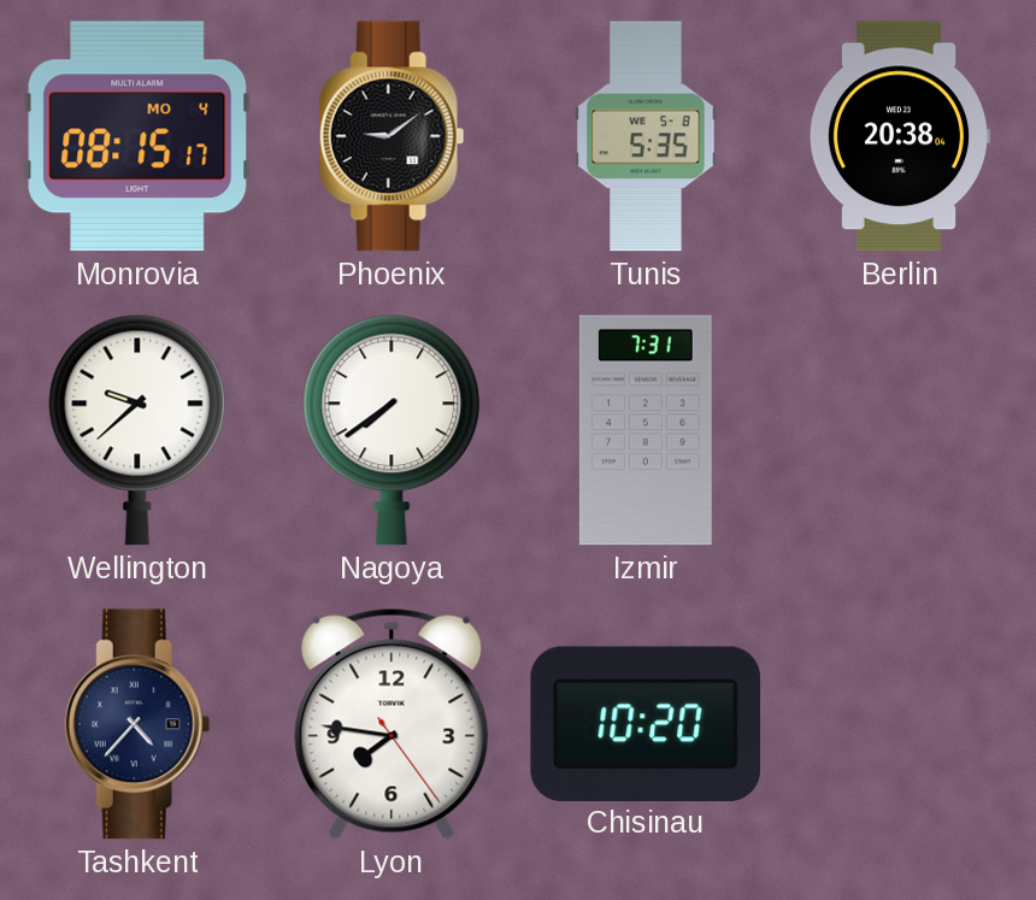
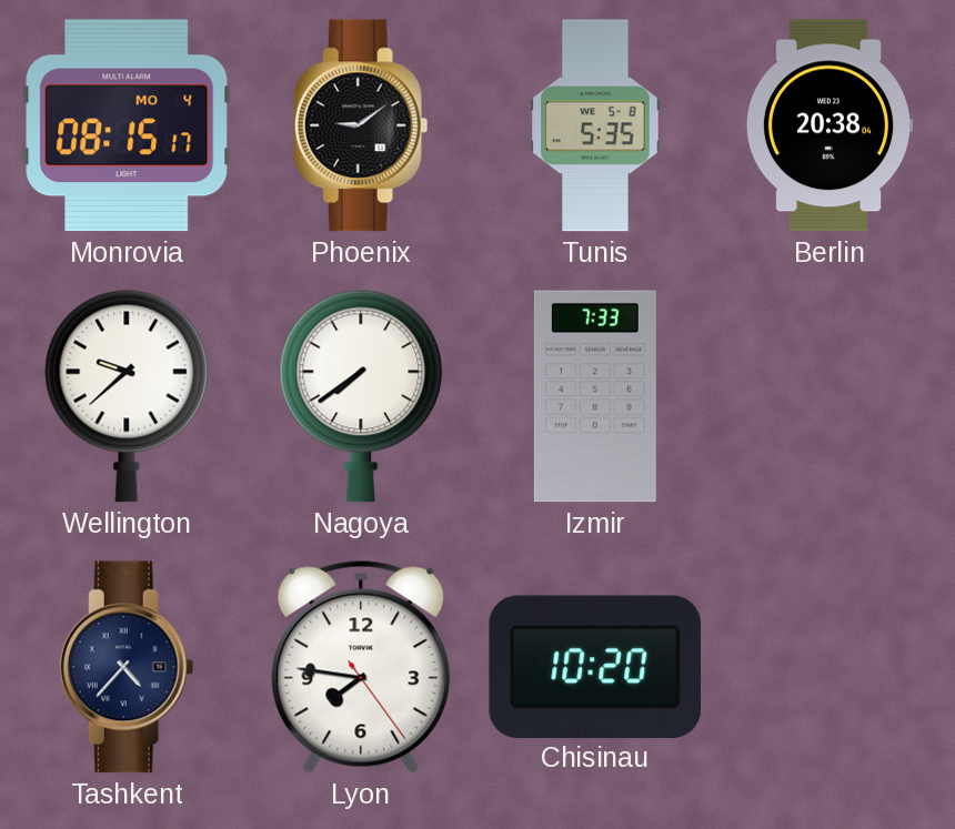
Izmir: 7:31 -> 7:33
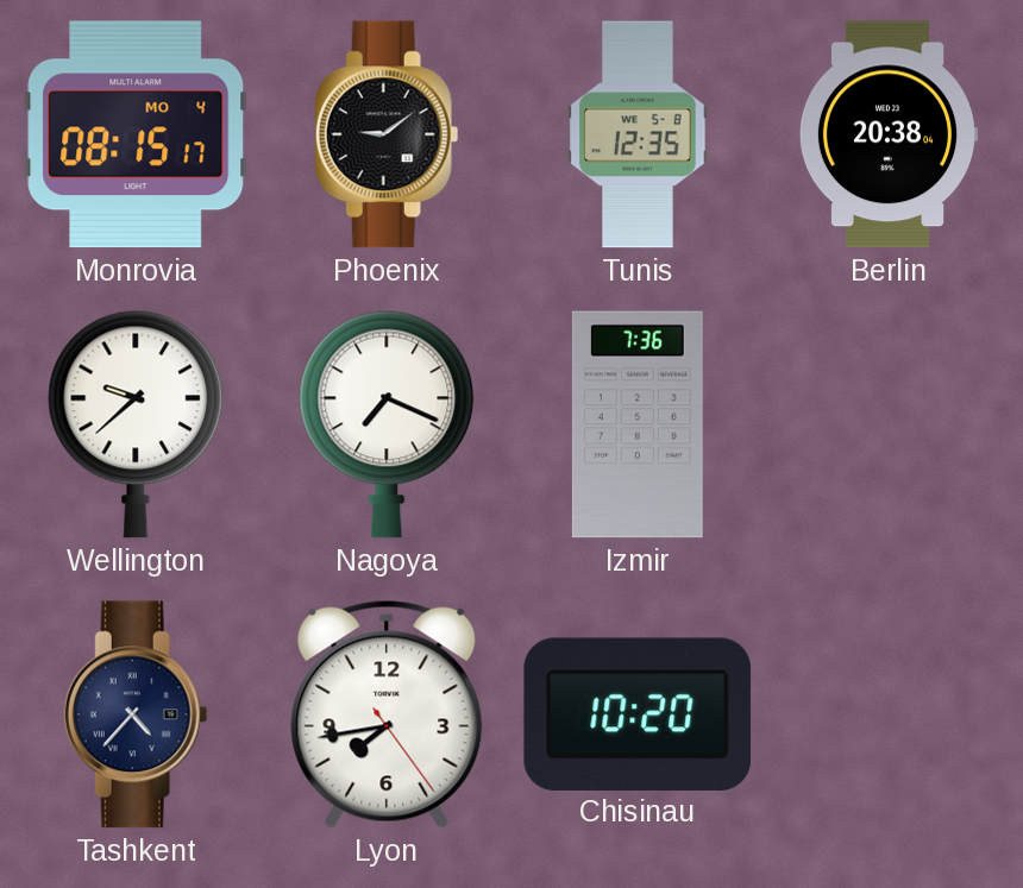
Tunis: 5:35 -> 12:35
Nagoya: 7:39 -> 7:19
Izmir: 7:33 -> 7:36
Lyon: 7:46 -> 7:43
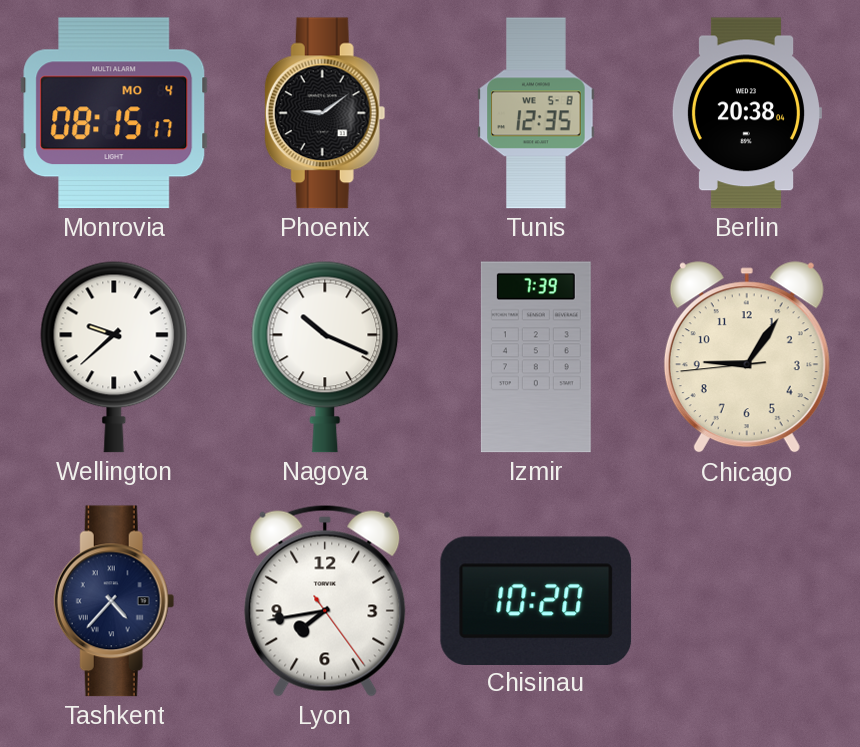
Nagoya: 7:19 -> 10:19
Izmir: 7:36 -> 7:39
Chicago: none -> 9:05
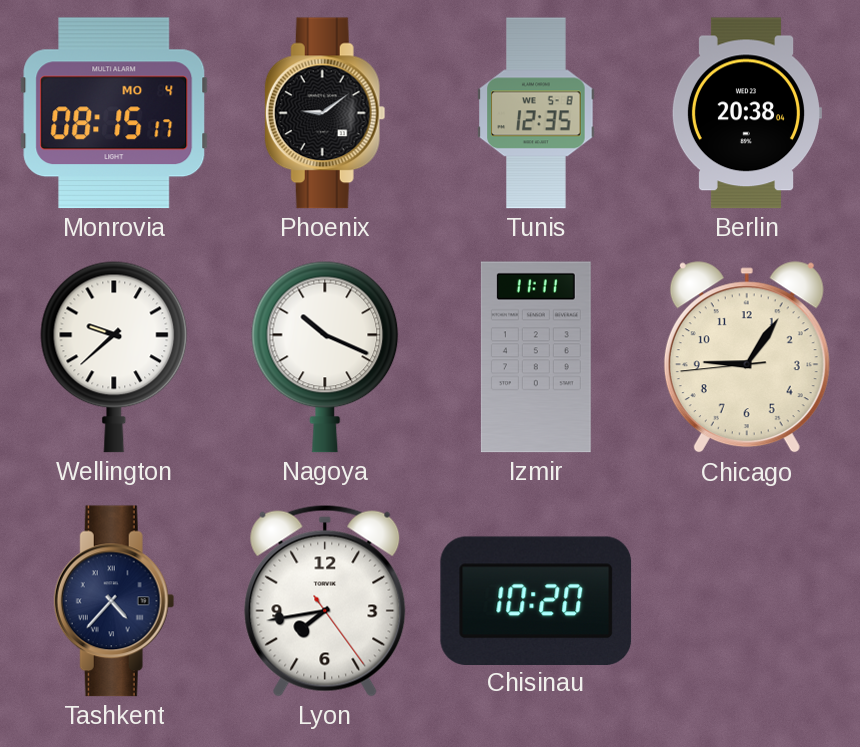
Izmir: 7:39 -> 11:11
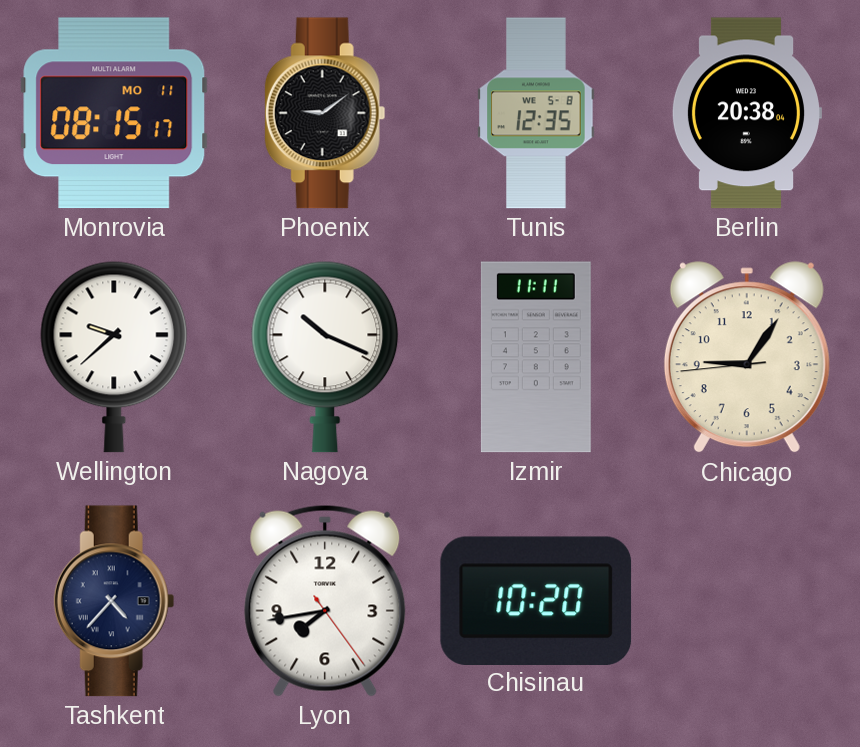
Monrovia date: MO 4 -> MO 11
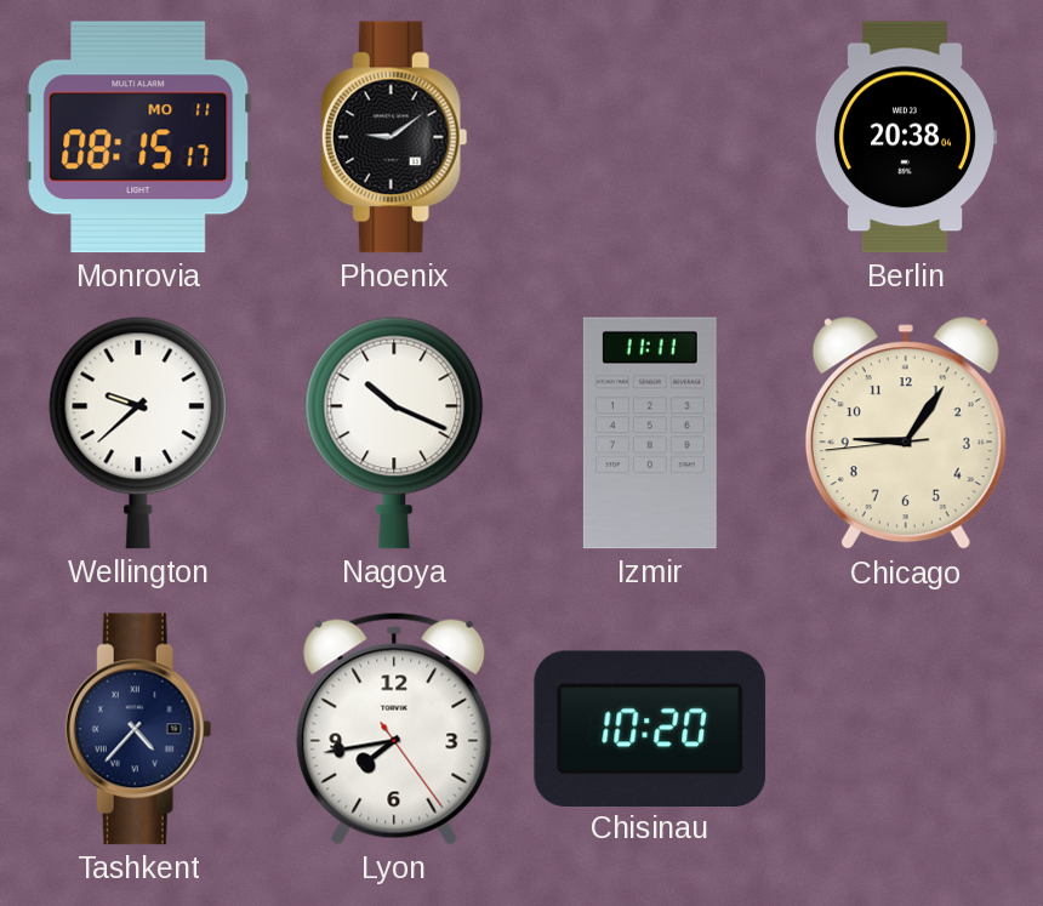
Tunis: 12:35 -> none
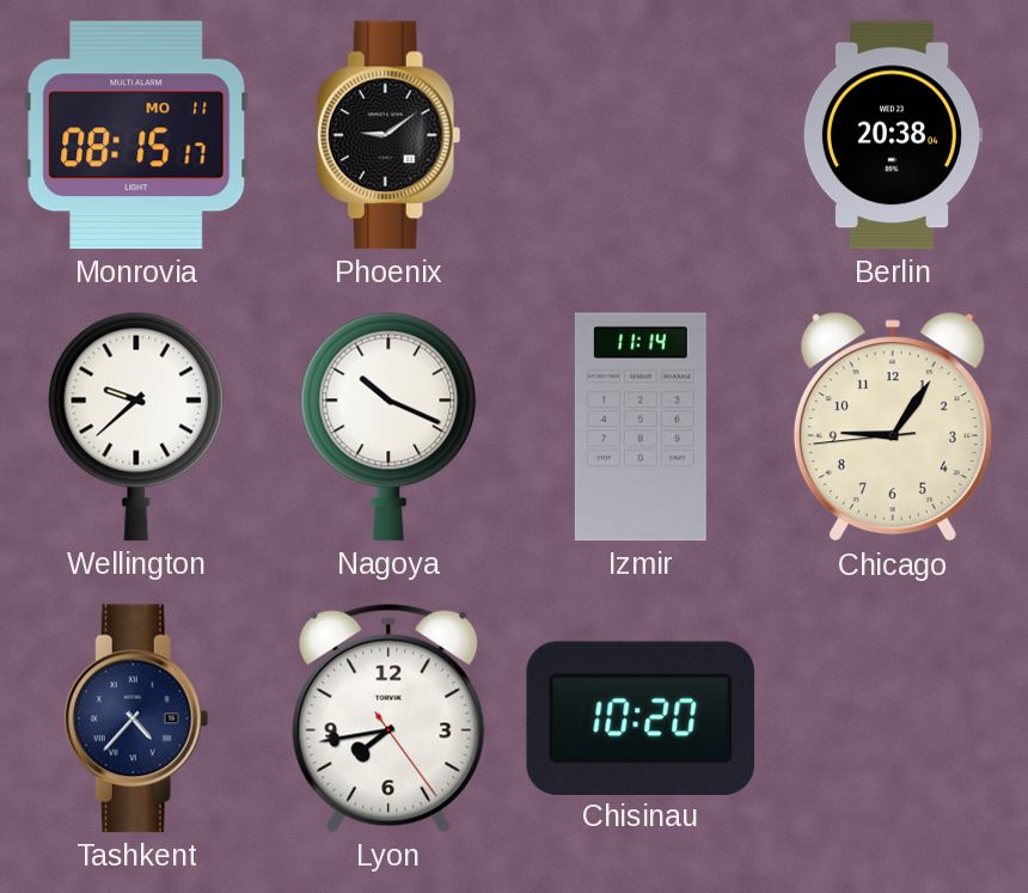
Izmir: 11:11 -> 11:14
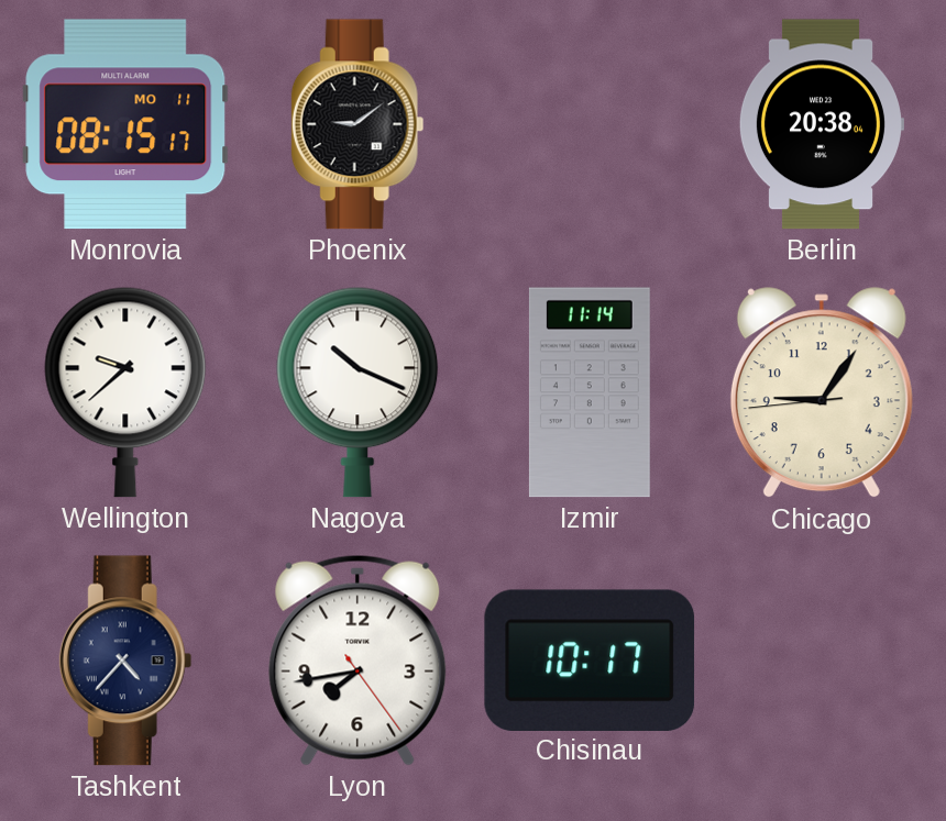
Chisinau: 10:20 -> 10:17
